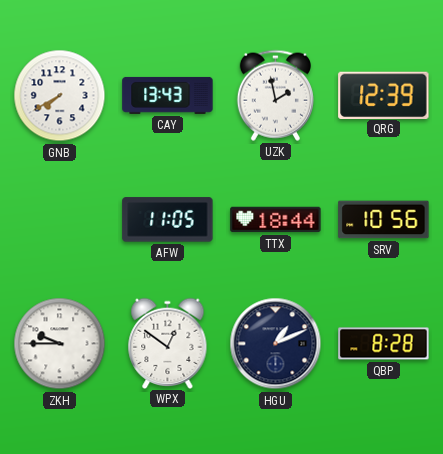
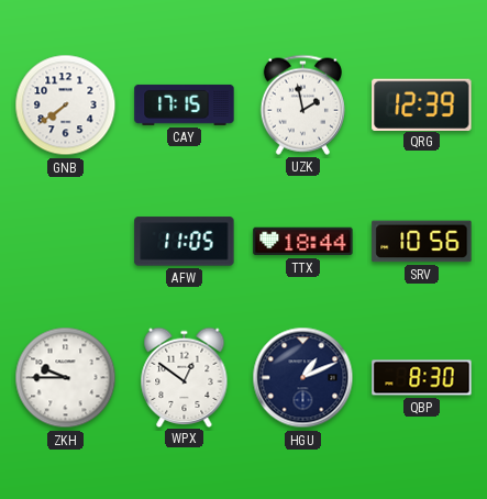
GNB: 7:40 -> 7:39
CAY: 13:43 -> 17:15
QBP: 8:28 -> 8:30
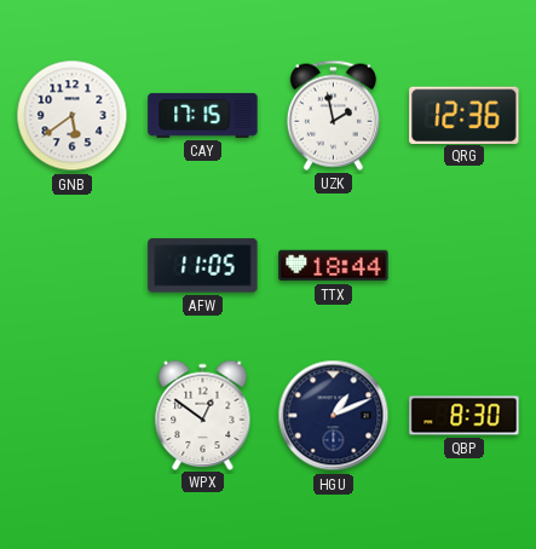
GNB: 7:39 -> 5:39
QRG: 12:39 -> 12:36
SRV: 10:56 -> none
ZKH: 9:45 -> none
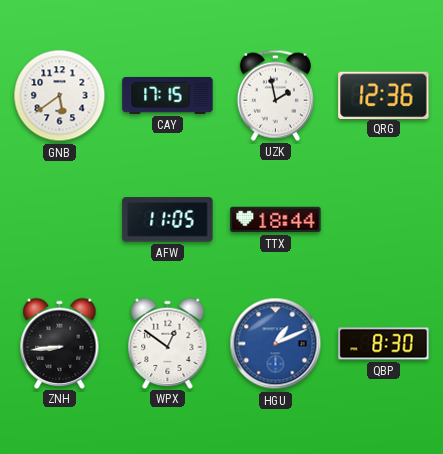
ZNH: none -> 8:44
HGU dial: navy -> blue
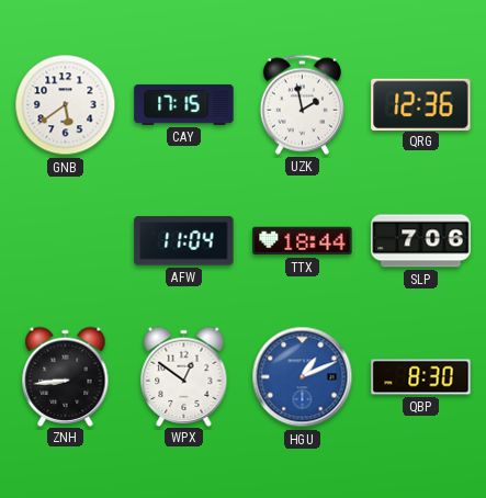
AFW: 11:05 -> 11:04
SLP: none -> 7:06
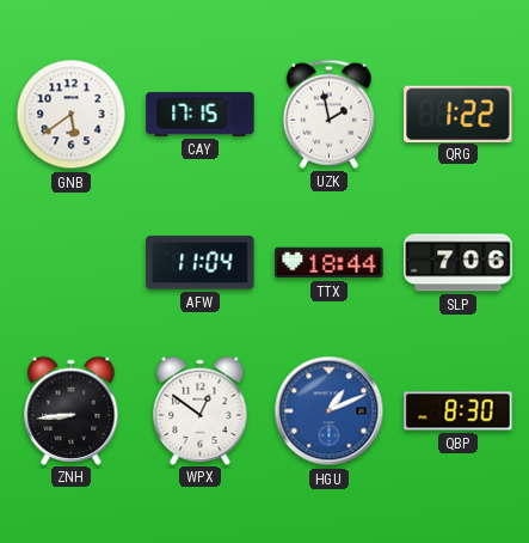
QRG: 12:36 -> 1:22
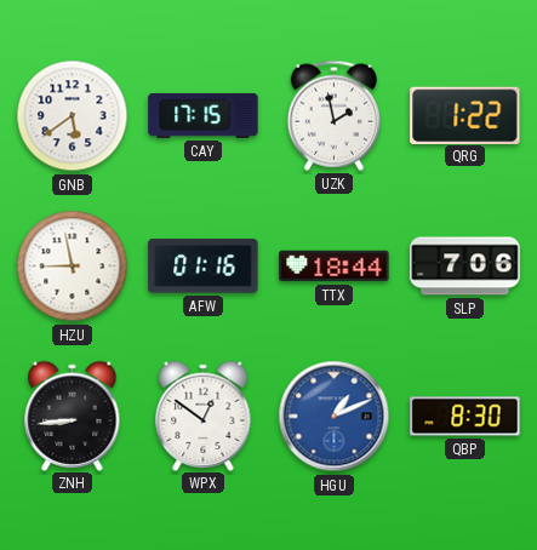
HZU: none -> 8:58
AFW: 11:04 -> 01:16
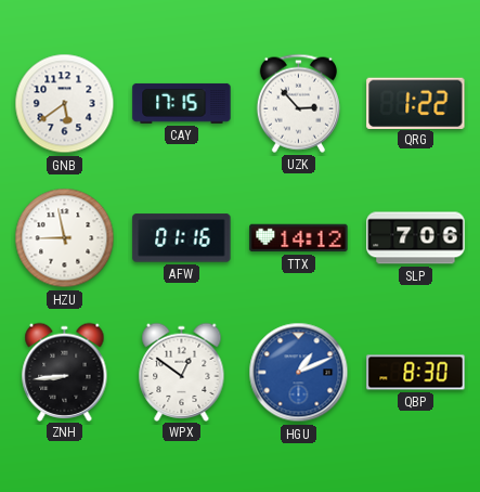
UZK: 1:58 -> 2:53
TTX: 18:44 -> 14:12
